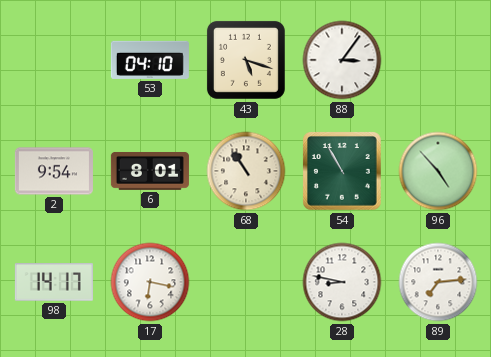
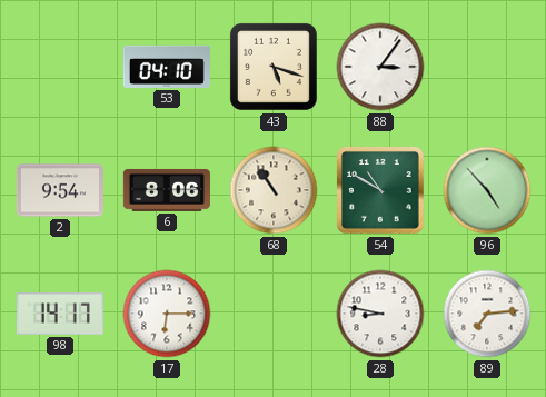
6: 8:01 -> 8:06
54: 10:55 -> 10:50
17: 6:17 -> 6:15
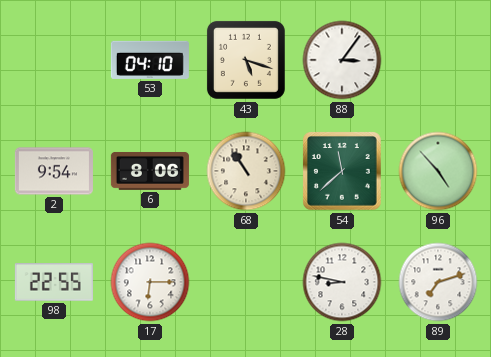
54: 10:50 -> 11:38
98: 14:17 -> 22:55
89: 7:14 -> 7:12
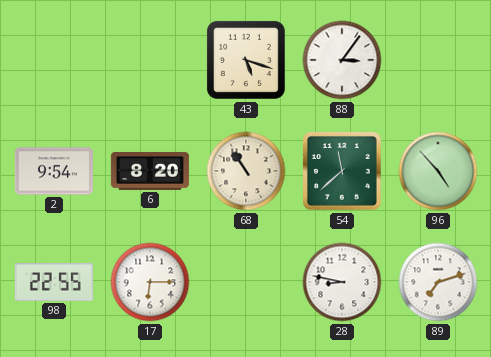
53: 04:10 -> none
6: 8:06 -> 8:20
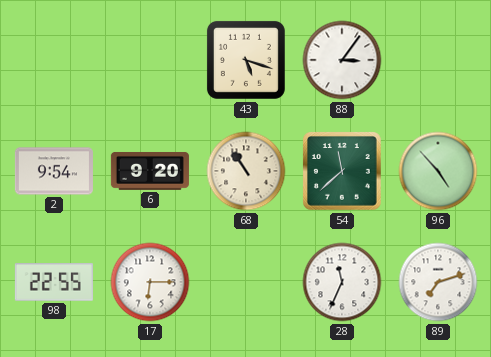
6: 8:20 -> 9:20
28: 8:47 -> 11:34
